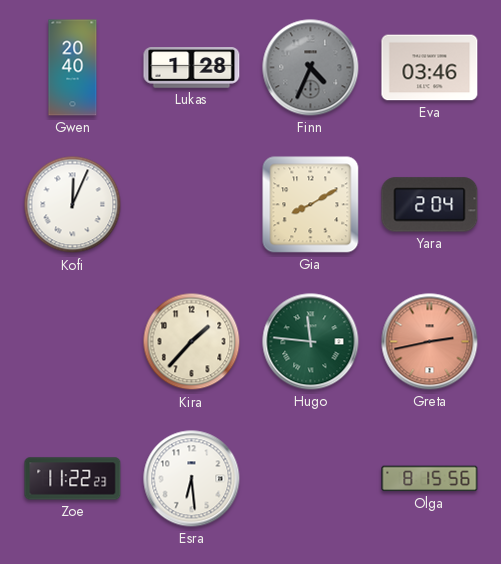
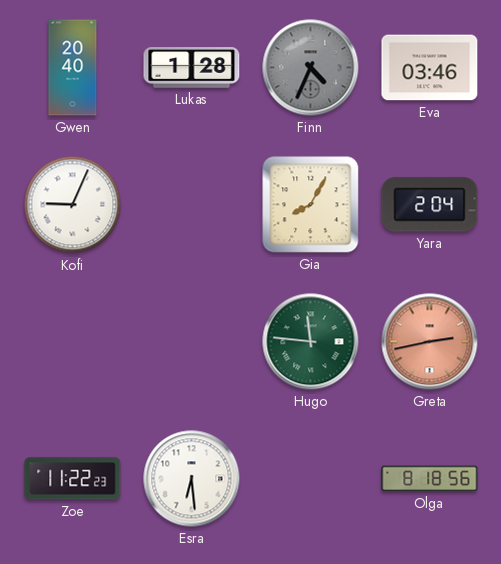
Kofi: 12:04 -> 9:04
Gia: 8:10 -> 8:05
Kira: 1:37 -> none
Olga: 8:15 -> 8:18
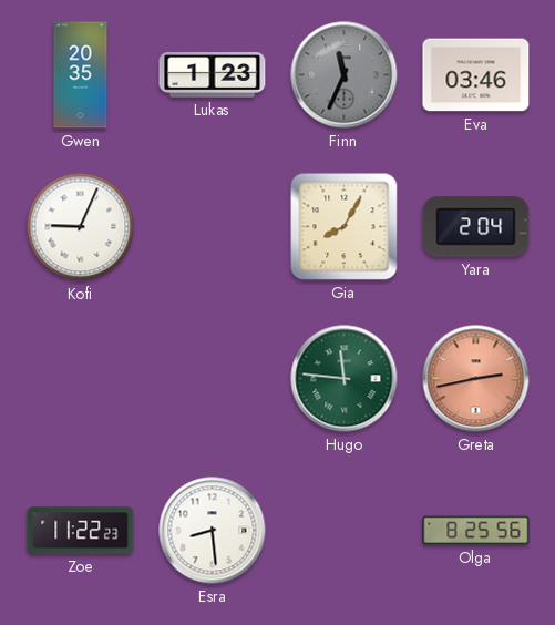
Gwen: 20:40 -> 20:35
Lukas: 1:28 -> 1:23
Finn: 4:34 -> 11:34
Esra: 6:29 -> 8:29
Olga: 8:18 -> 8:25
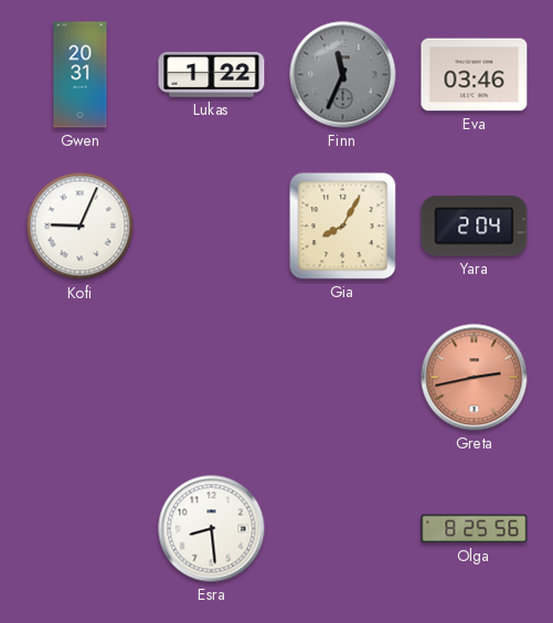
Gwen: 20:35 -> 20:31
Lukas: 1:23 -> 1:22
Hugo: 11:46 -> none
Zoe: 11:22 -> none
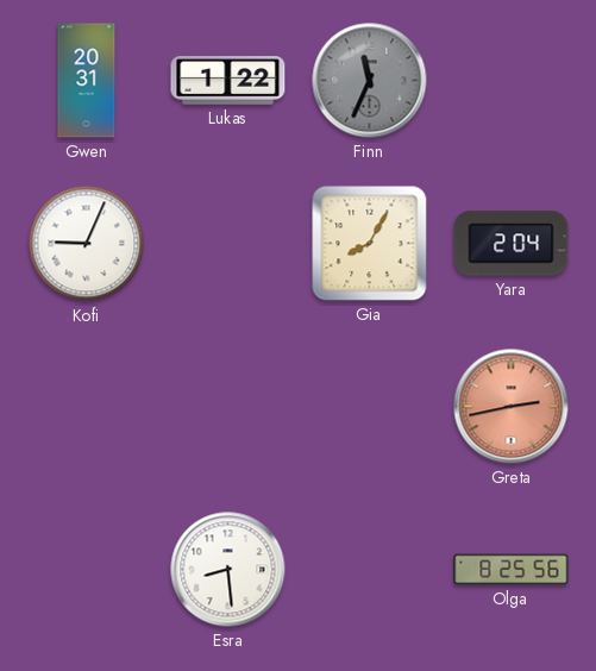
Eva: 03:46 -> none
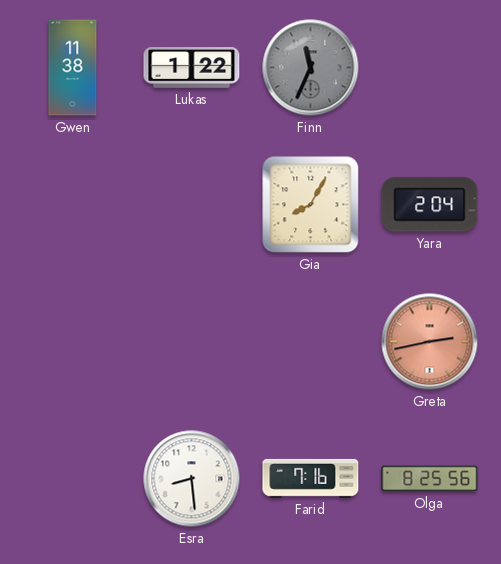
Gwen: 20:31 -> 11:38
Kofi: 9:04 -> none
Farid: none -> 7:16
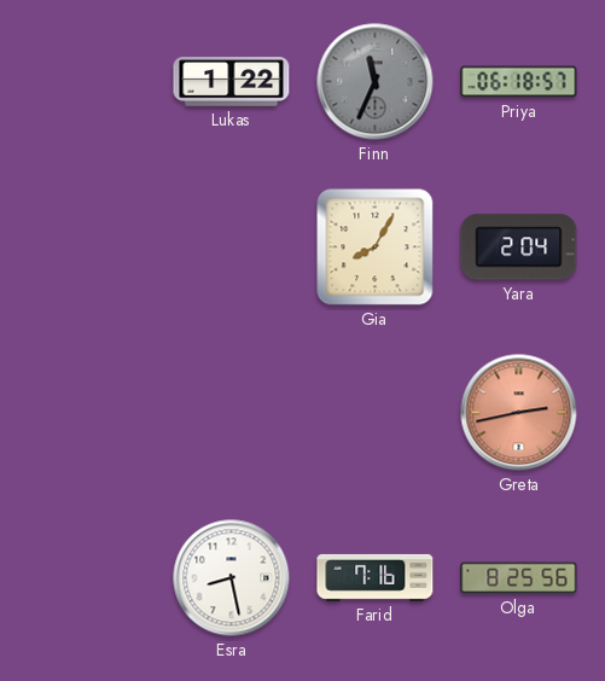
Gwen: 11:38 -> none
Priya: none -> 06:18
Esra: 8:29 -> 8:28
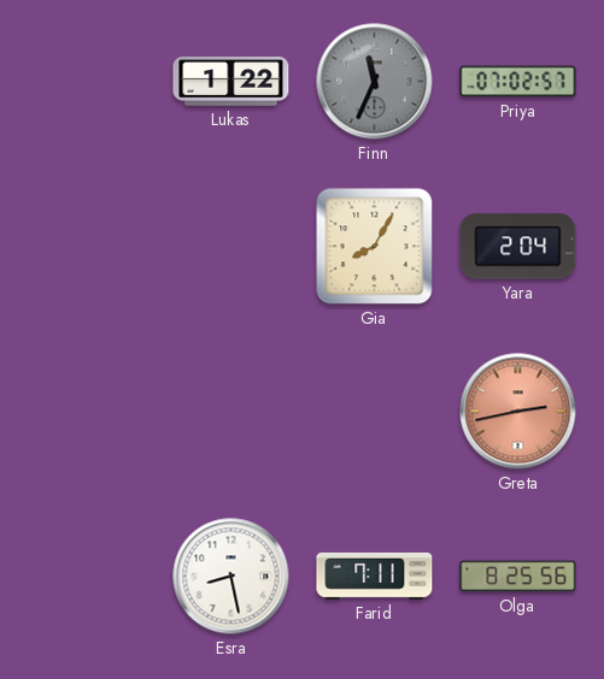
Priya: 06:18 -> 07:02
Farid: 7:16 -> 7:11
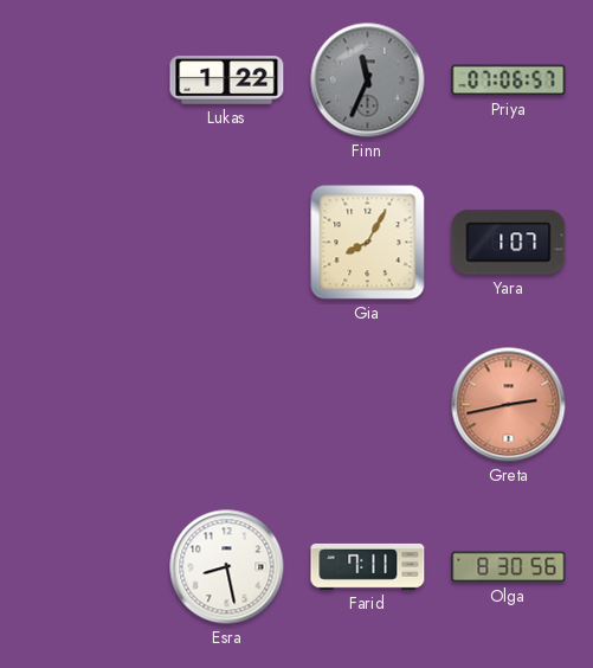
Priya: 07:02 -> 07:06
Yara: 2:04 -> 1:07
Olga: 8:25 -> 8:30
